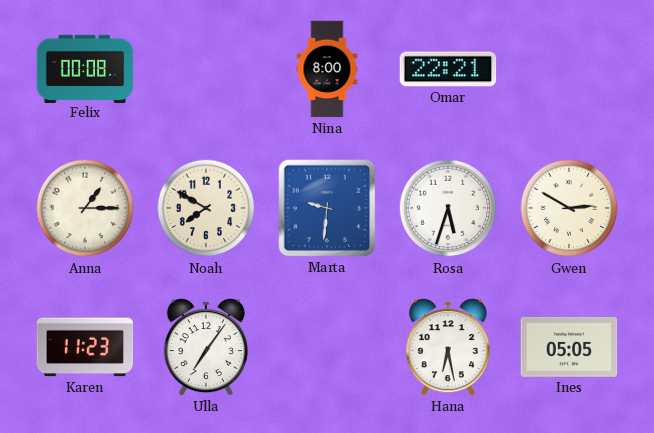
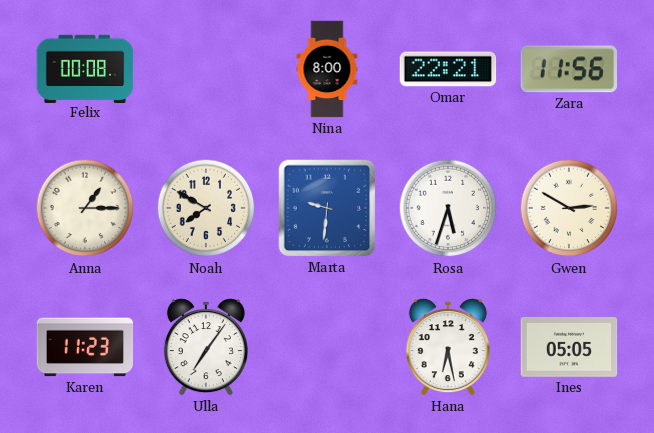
Zara: none -> 11:56
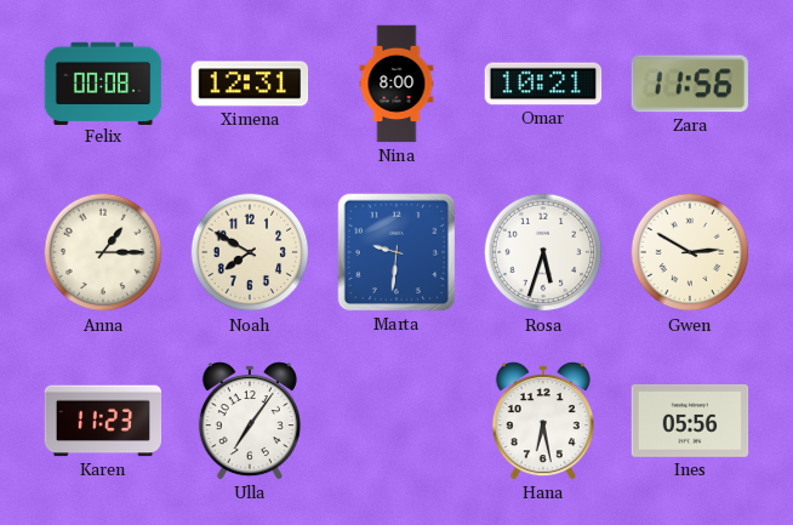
Ximena: none -> 12:31
Omar: 22:21 -> 10:21
Ines: 05:05 -> 05:56
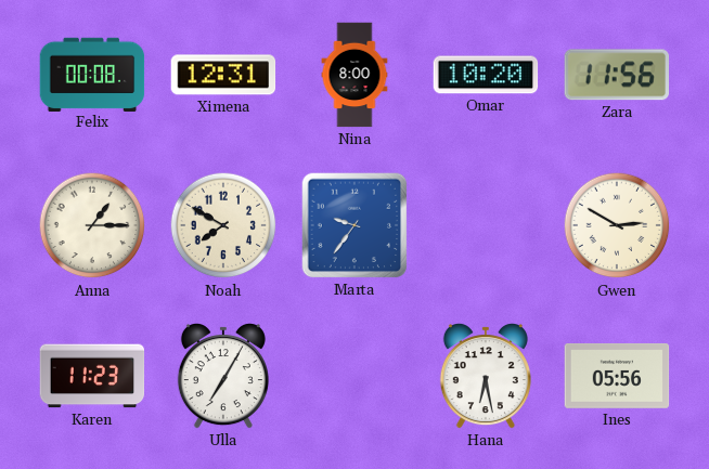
Omar: 10:21 -> 10:20
Marta: 9:31 -> 9:36
Rosa: 5:33 -> none
Ulla: 7:06 -> 7:05
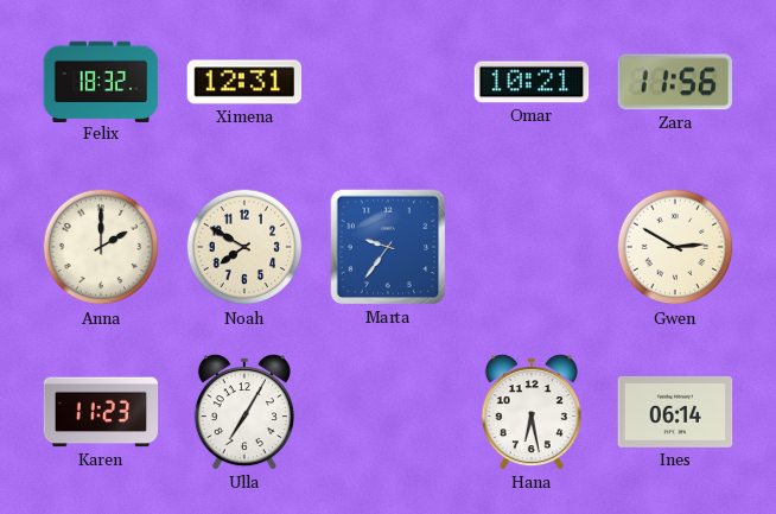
Felix: 00:08 -> 18:32
Nina: 8:00 -> none
Omar: 10:20 -> 10:21
Anna: 1:15 -> 2:00
Ines: 05:56 -> 06:14
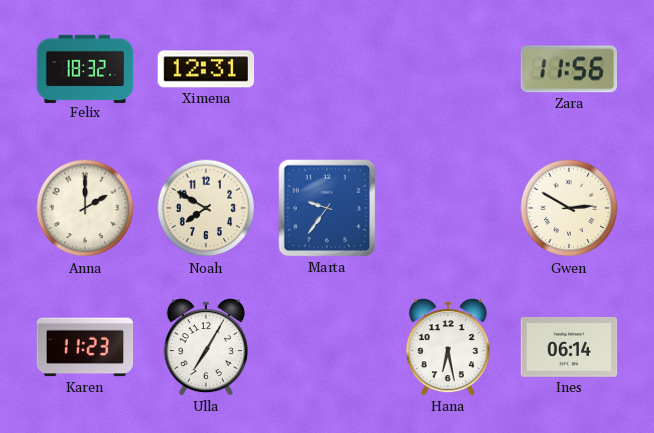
Omar: 10:21 -> none
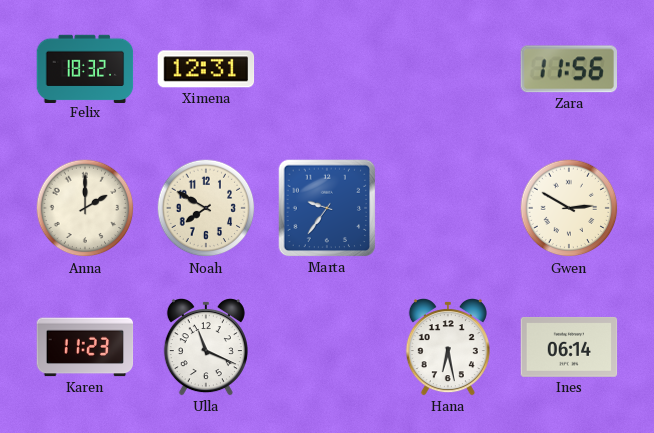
Ulla: 7:05 -> 11:19
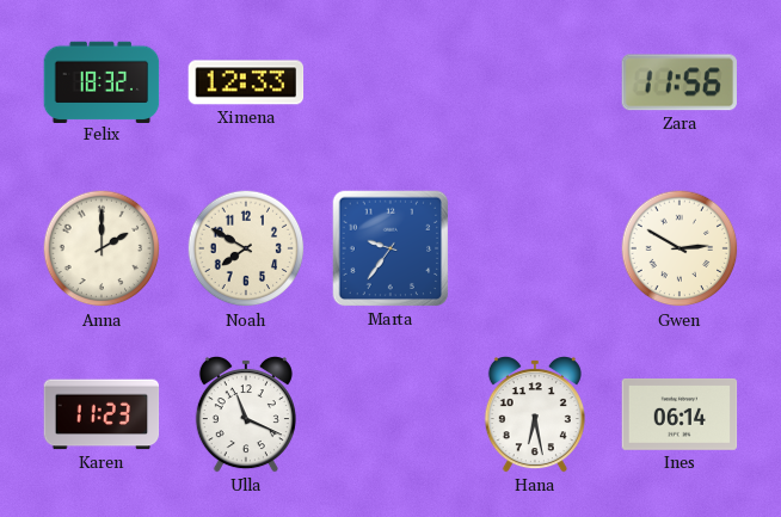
Ximena: 12:31 -> 12:33
